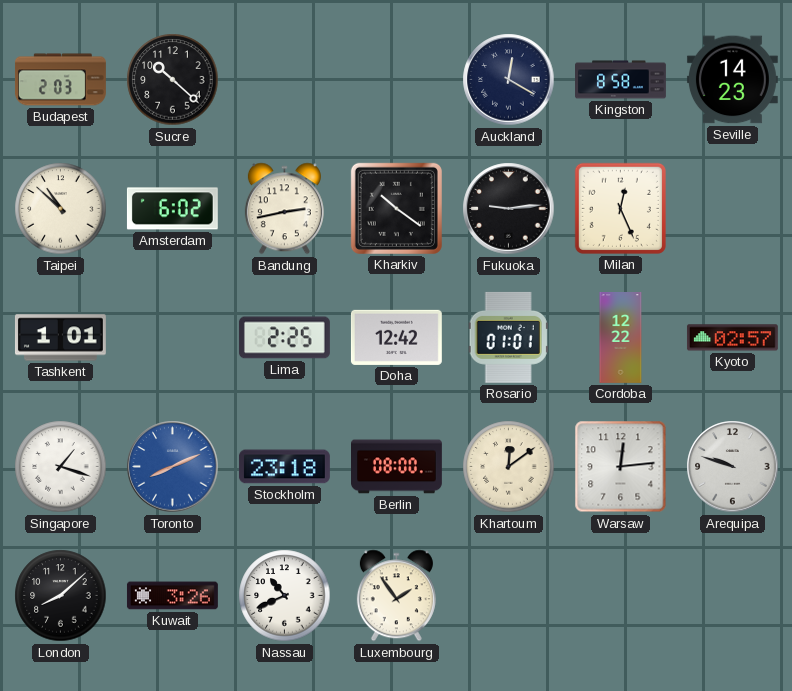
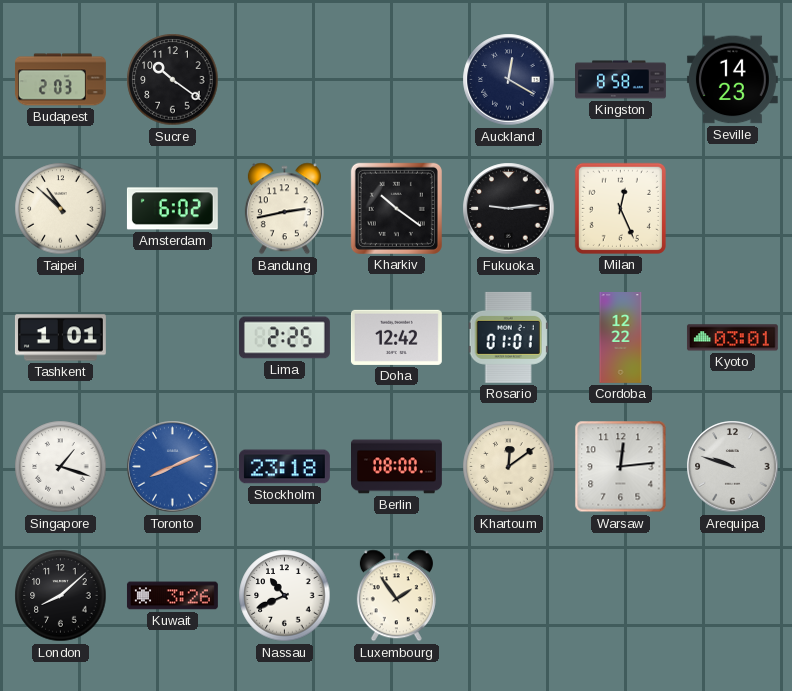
Sucre: 10:22 -> 10:21
Kyoto: 02:57 -> 03:01
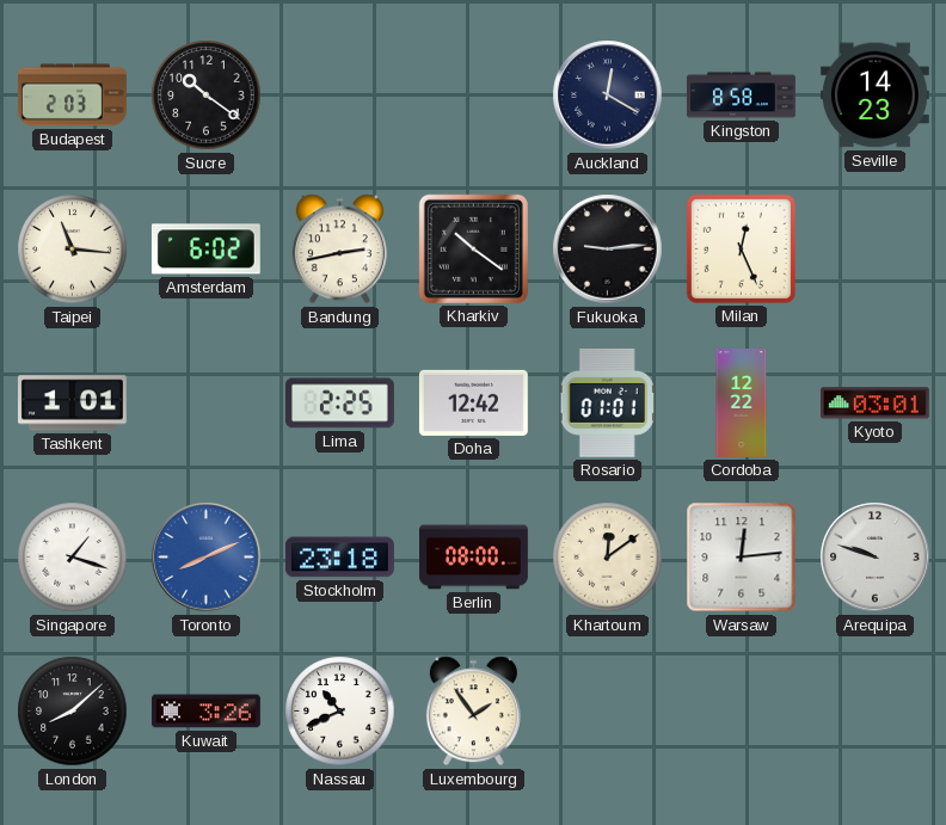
Taipei: 10:52 -> 11:16
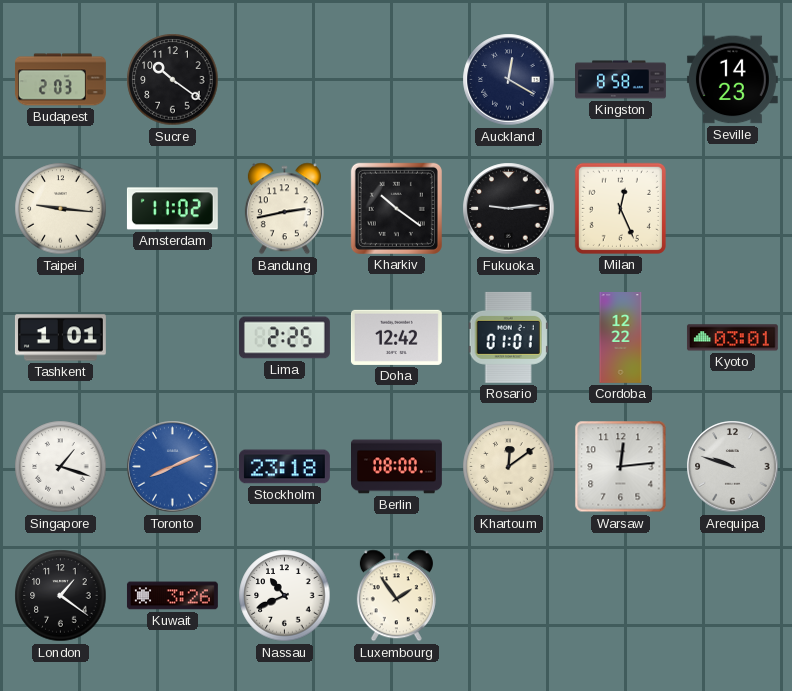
Taipei: 11:16 -> 9:16
Amsterdam: 6:02 -> 11:02
London: 8:08 -> 1:21
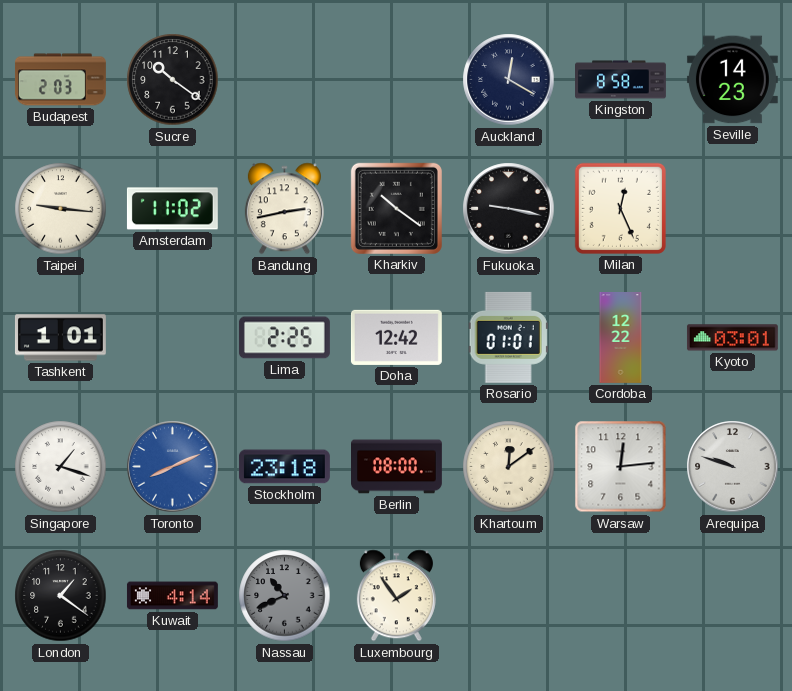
Fukuoka: 9:14 -> 9:17
Kuwait: 3:26 -> 4:14
Nassau dial: white -> grey
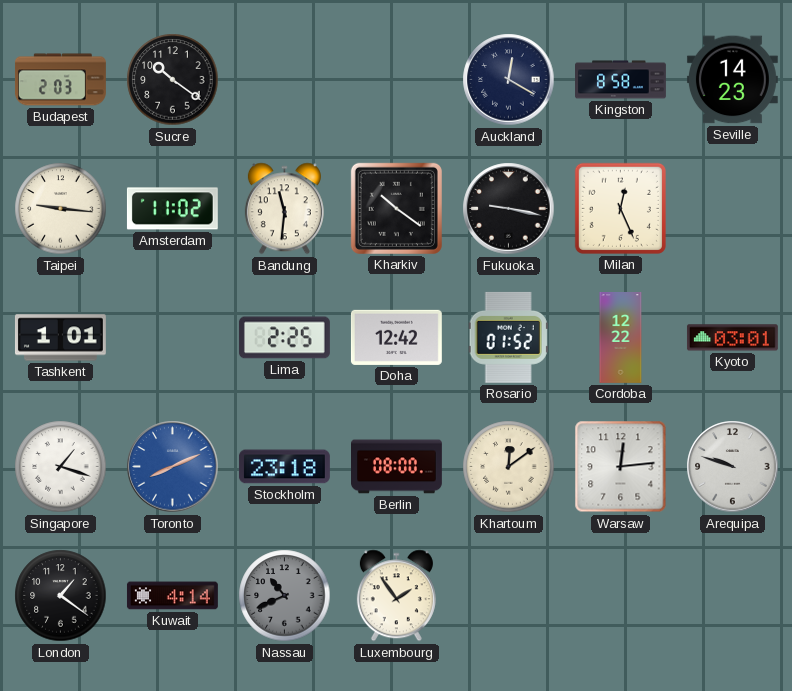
Bandung: 2:43 -> 11:31
Rosario: 01:01 -> 01:52
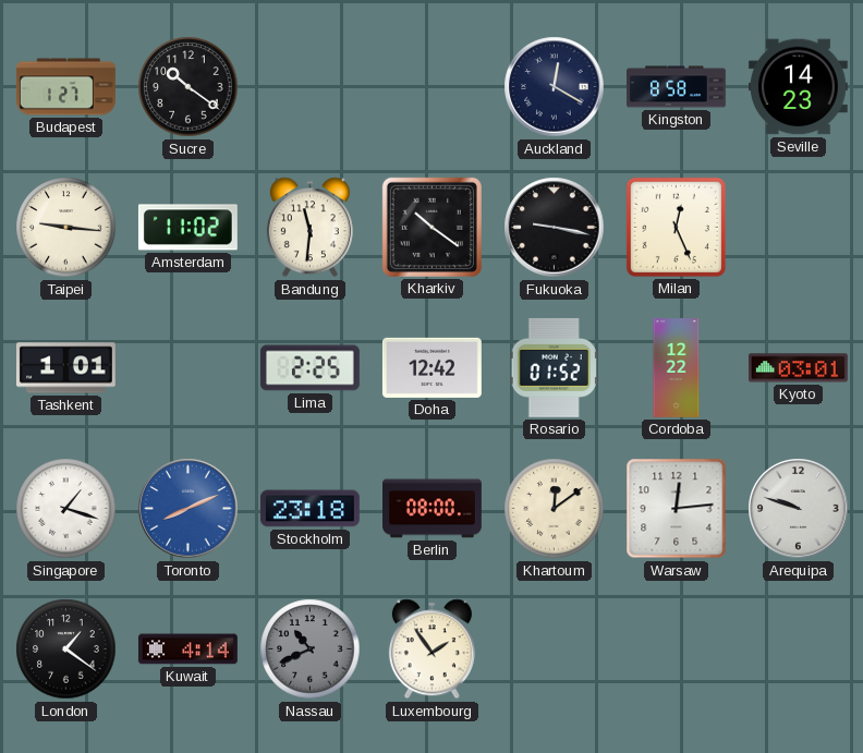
Budapest: 2:03 -> 1:27
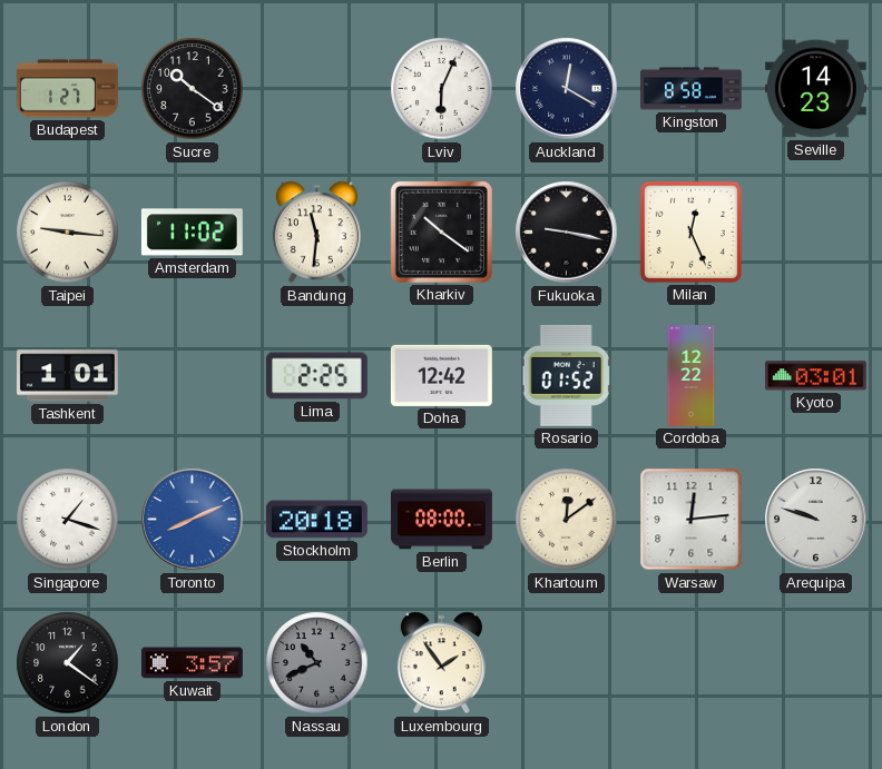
Lviv: none -> 6:04
Stockholm: 23:18 -> 20:18
Kuwait: 4:14 -> 3:57
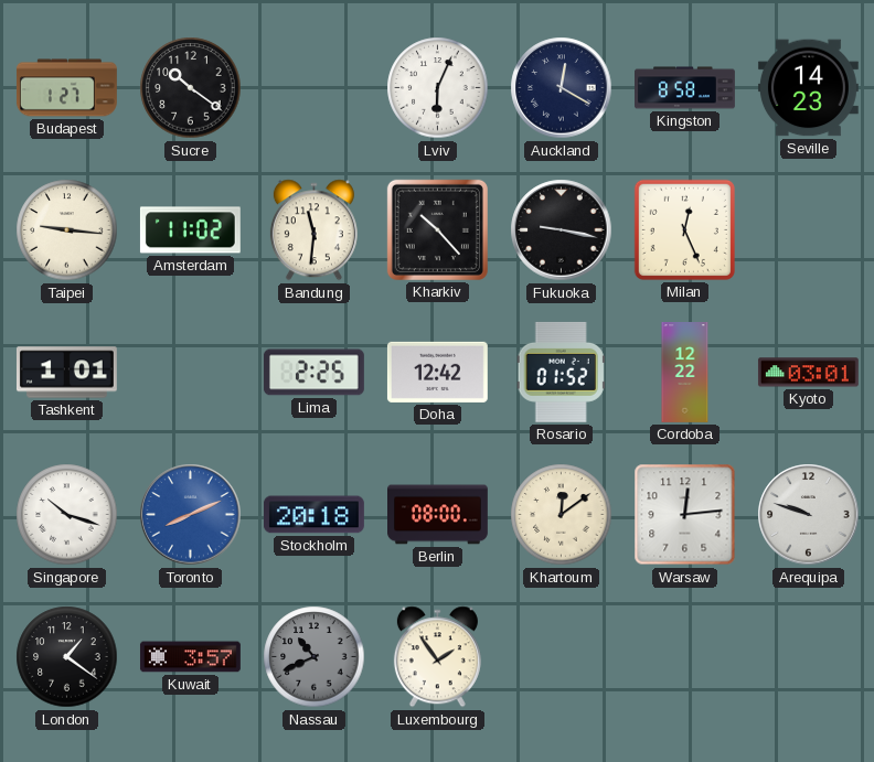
Kharkiv: 10:21 -> 10:23
Singapore: 1:18 -> 10:18
